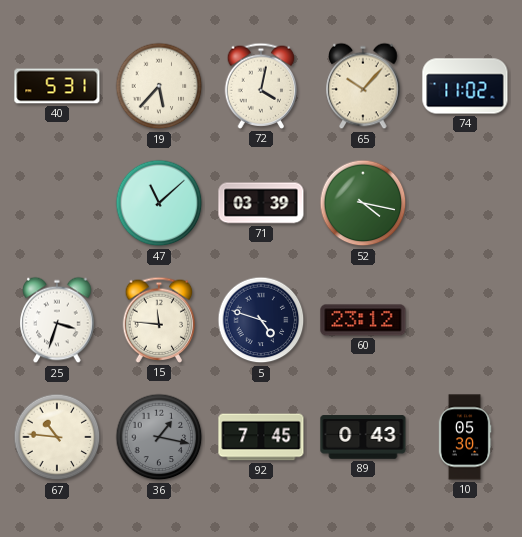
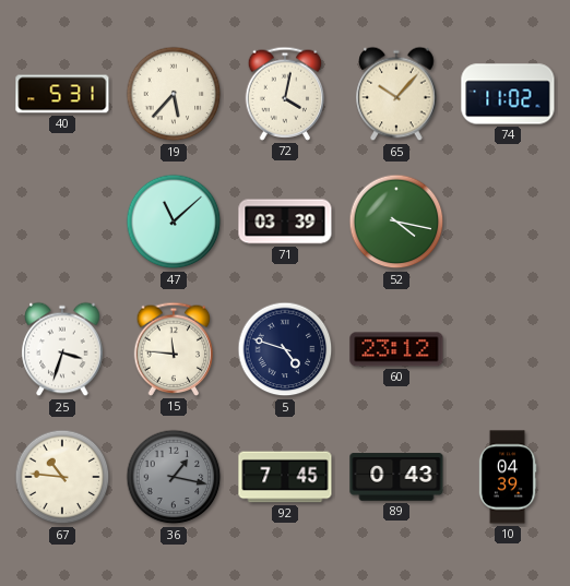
10: 05:30 -> 04:39
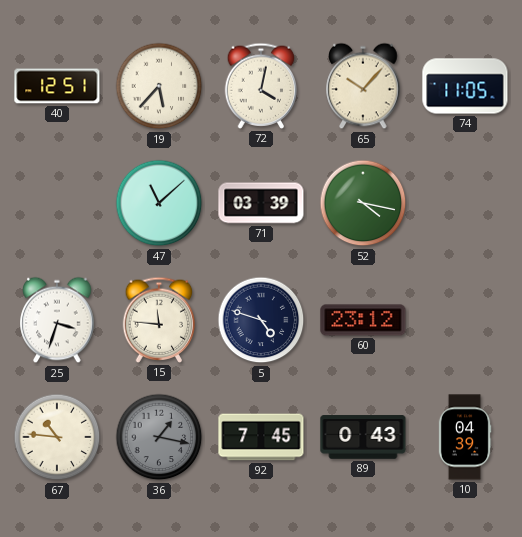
40: 5:31 -> 12:51
74: 11:02 -> 11:05
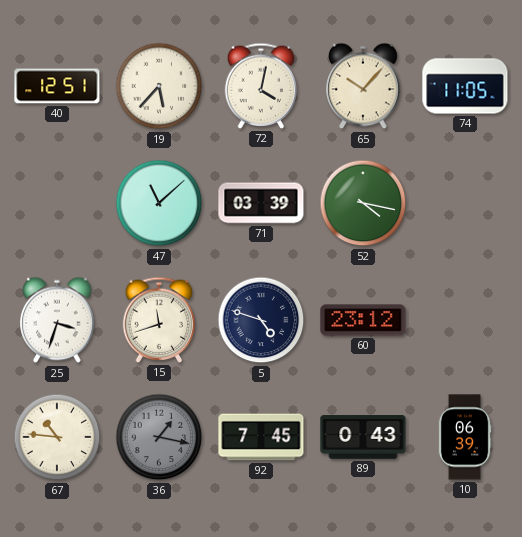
15: 11:46 -> 11:42
10: 04:39 -> 06:39
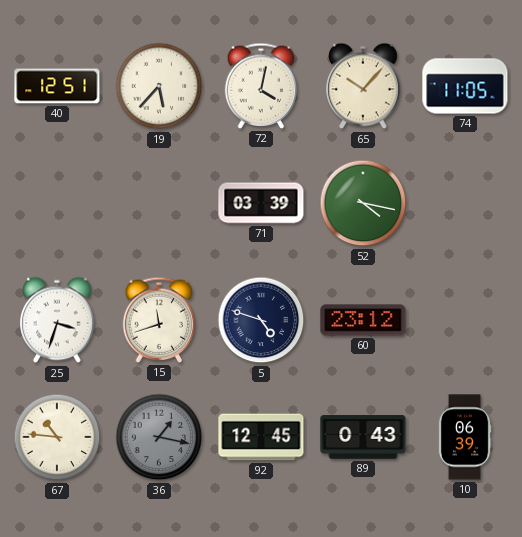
47: 11:08 -> none
92: 7:45 -> 12:45
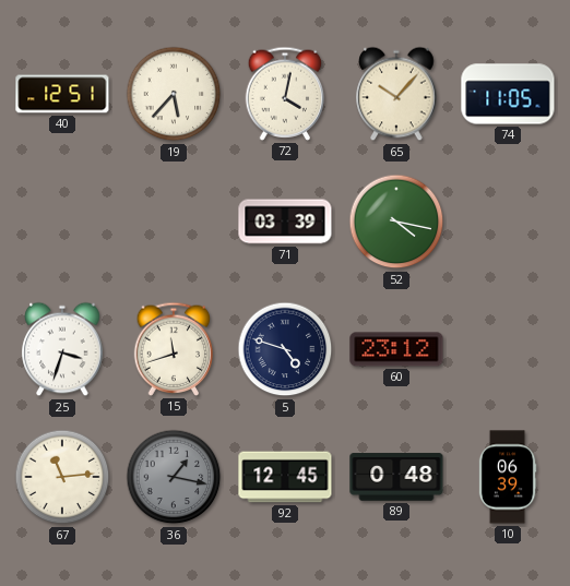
67: 10:46 -> 11:14
89: 0:43 -> 0:48
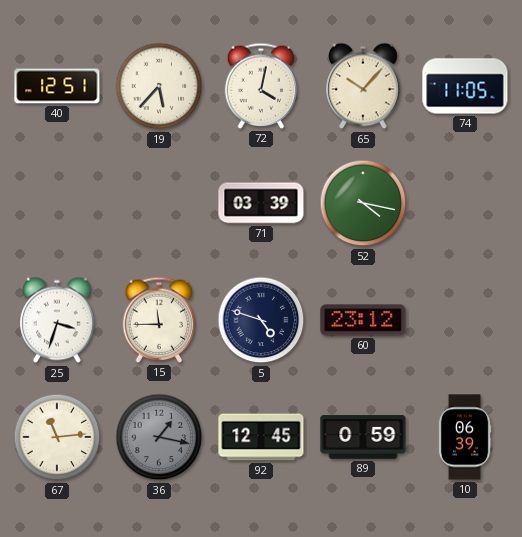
15: 11:42 -> 11:45
89: 0:48 -> 0:59
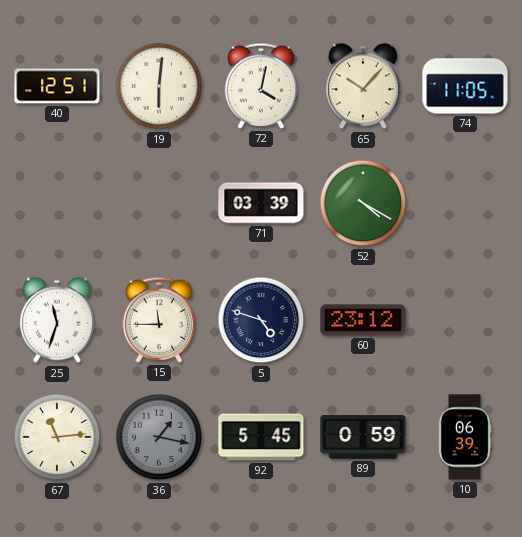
19: 5:37 -> 6:01
52: 4:17 -> 4:20
25: 3:33 -> 11:33
92: 12:45 -> 5:45
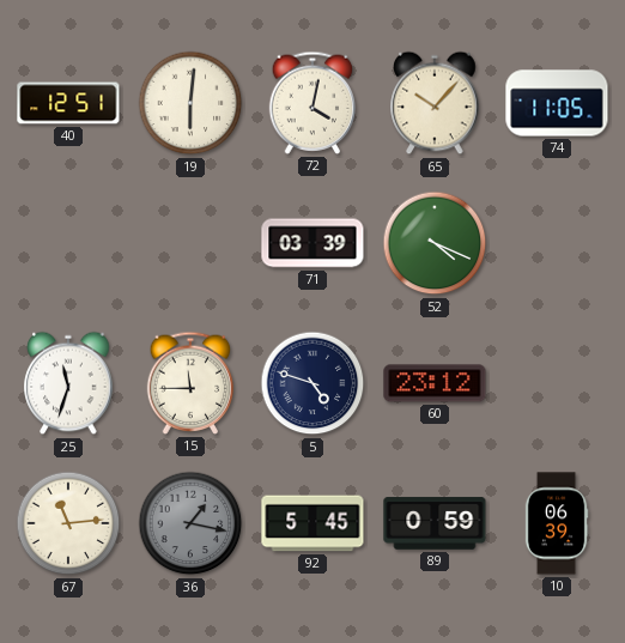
52: 4:20 -> 4:19
